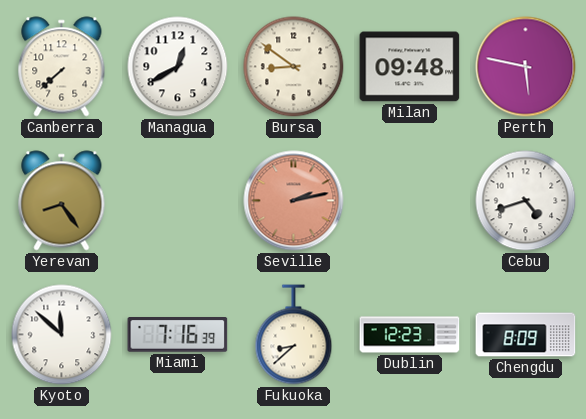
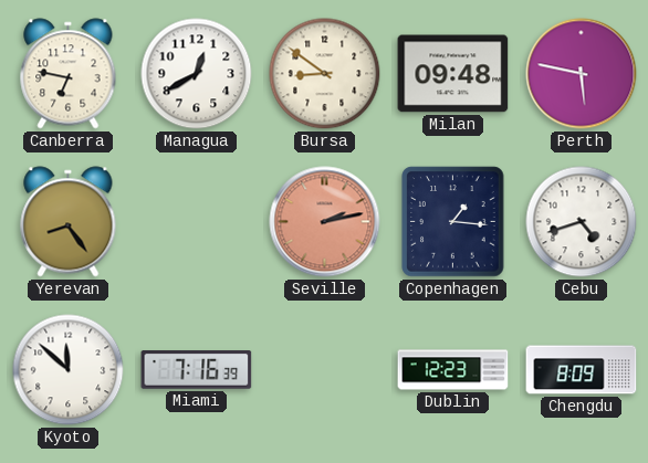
Canberra: 7:38 -> 6:47
Copenhagen: none -> 1:16
Fukuoka: 8:38 -> none
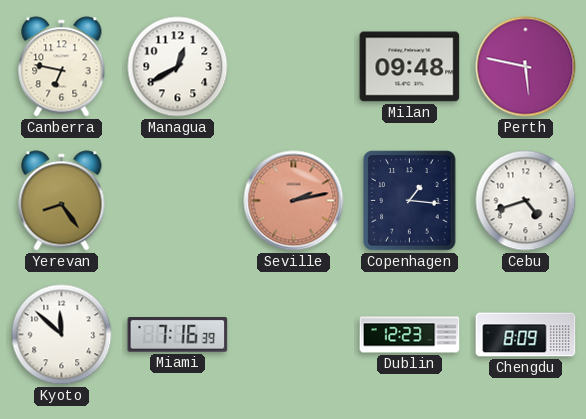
Bursa: 8:51 -> none
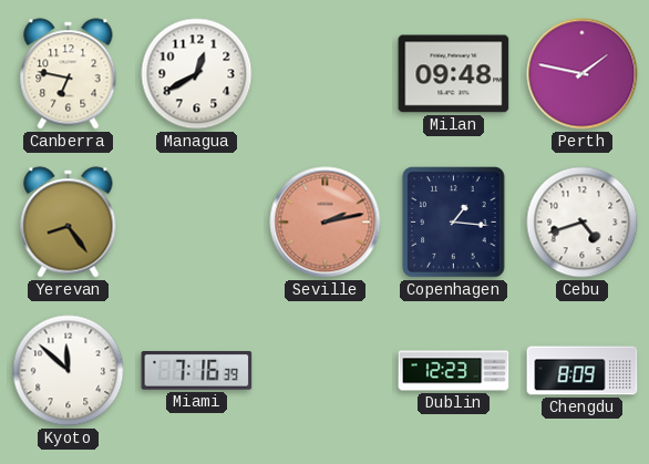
Perth: 5:47 -> 1:47
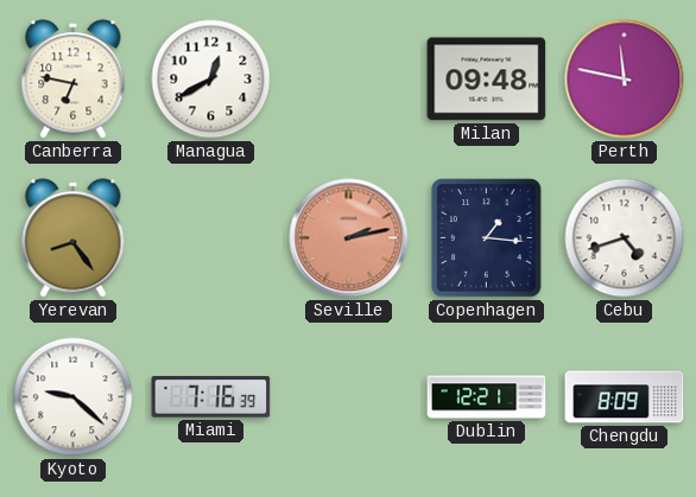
Perth: 1:47 -> 11:47
Kyoto: 11:52 -> 9:22
Dublin: 12:23 -> 12:21
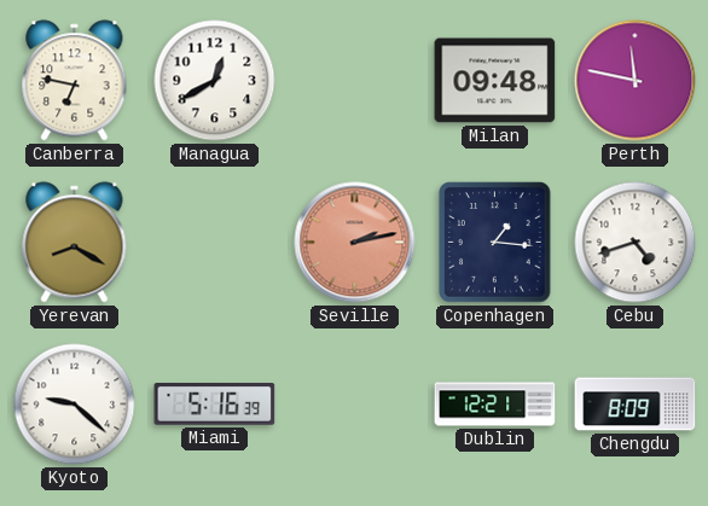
Yerevan: 8:24 -> 8:20
Miami: 7:16 -> 5:16
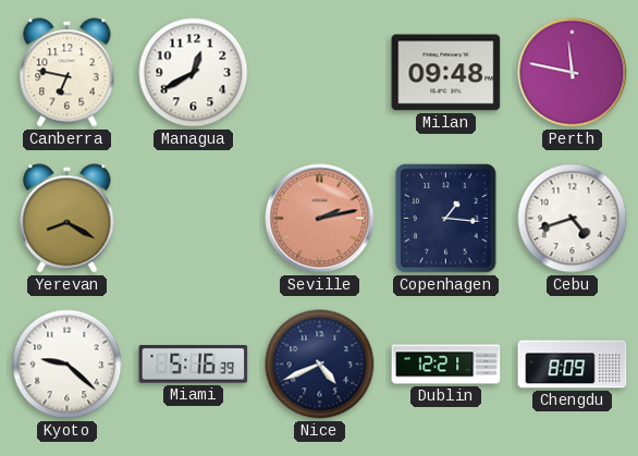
Nice: none -> 4:41
